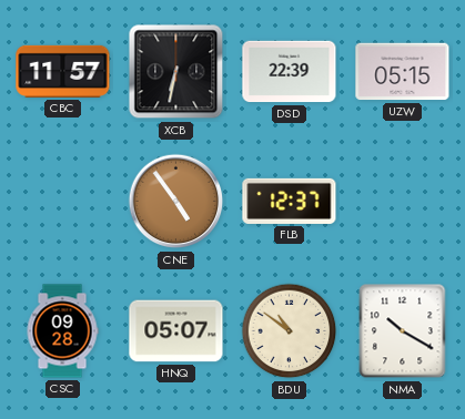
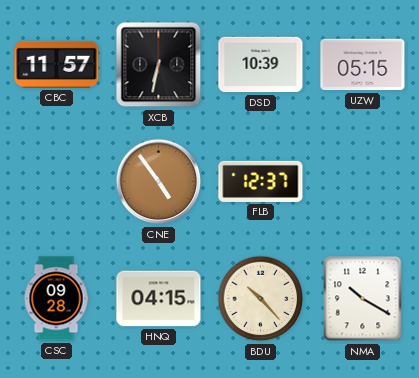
DSD: 22:39 -> 10:39
HNQ: 05:07 -> 04:15
BDU: 10:51 -> 10:23
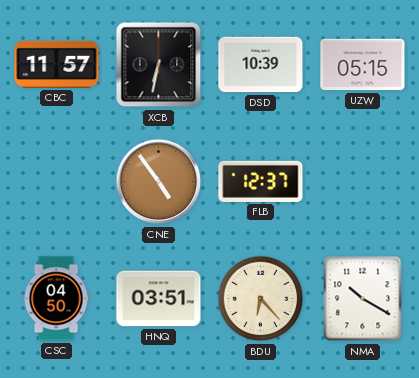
CSC: 09:28 -> 04:50
HNQ: 04:15 -> 03:51
BDU: 10:23 -> 6:23
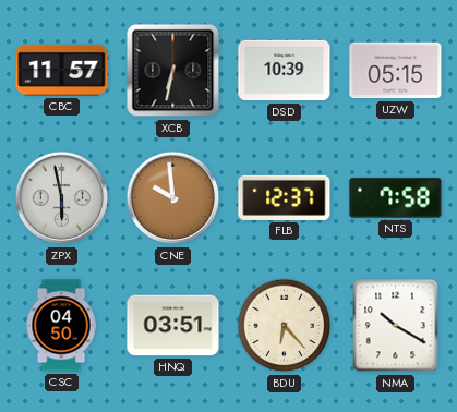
ZPX: none -> 5:58
CNE: 4:54 -> 9:59
NTS: none -> 7:58
